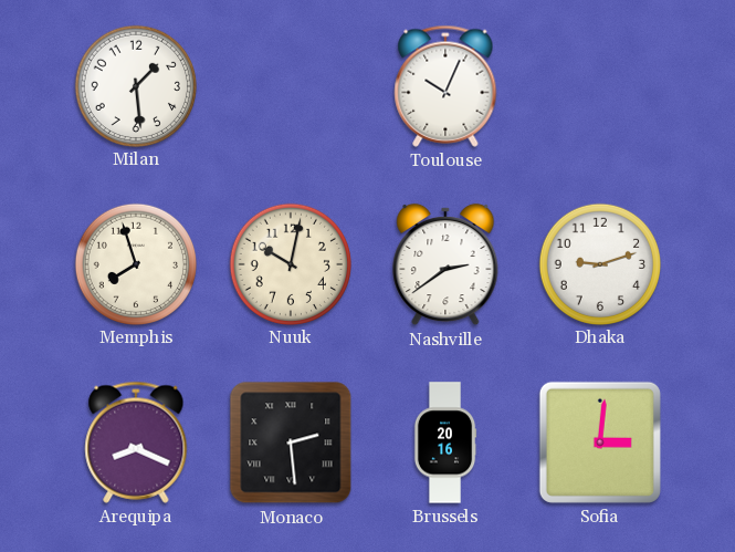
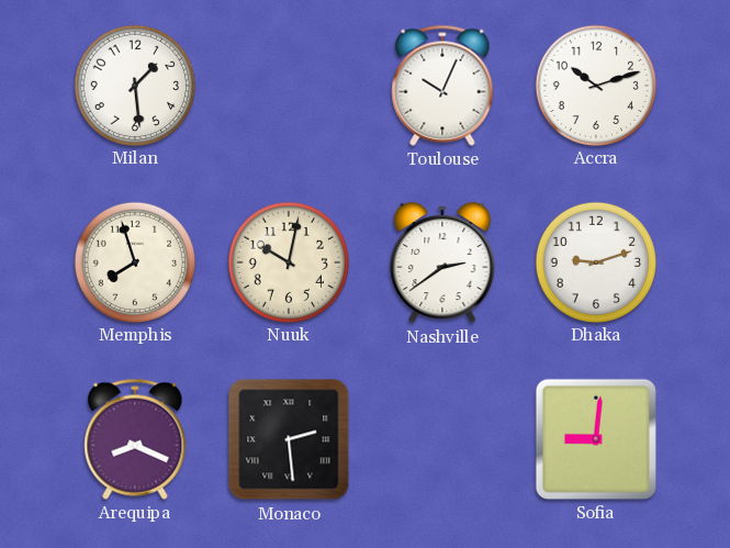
Accra: none -> 10:12
Brussels: 20:16 -> none
Sofia: 3:01 -> 9:01
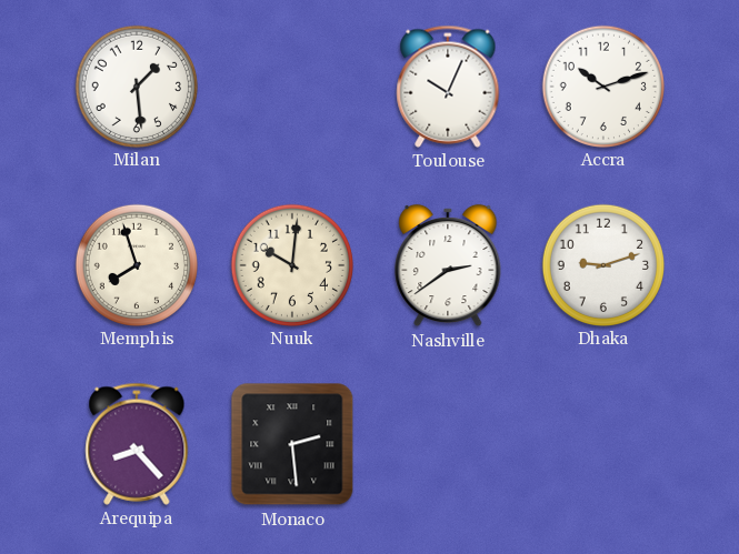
Nuuk: 10:02 -> 10:01
Arequipa: 8:19 -> 8:23
Sofia: 9:01 -> none
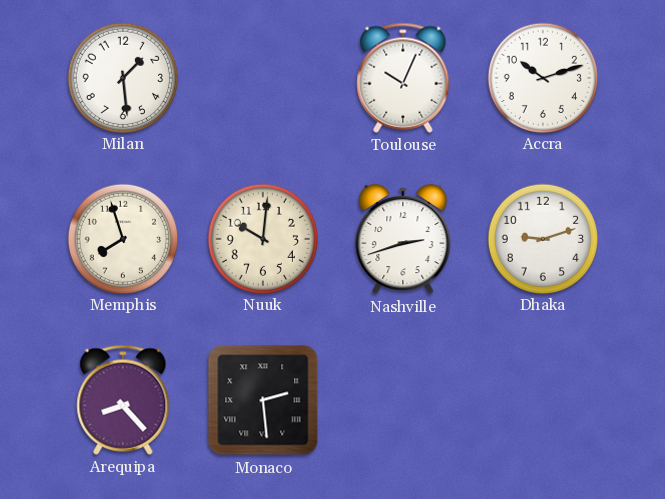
Nashville: 2:39 -> 2:42
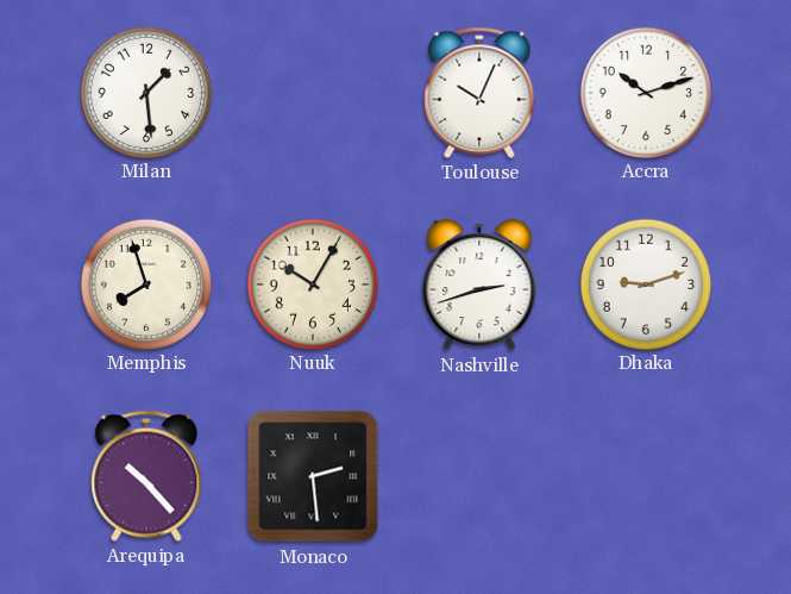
Nuuk: 10:01 -> 10:05
Arequipa: 8:23 -> 10:23
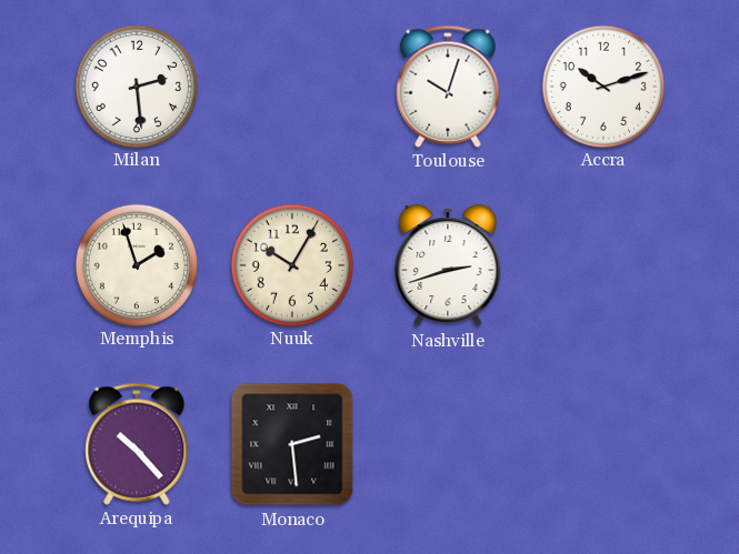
Milan: 1:29 -> 2:29
Toulouse: 10:04 -> 10:03
Memphis: 7:57 -> 1:57
Dhaka: 9:12 -> none
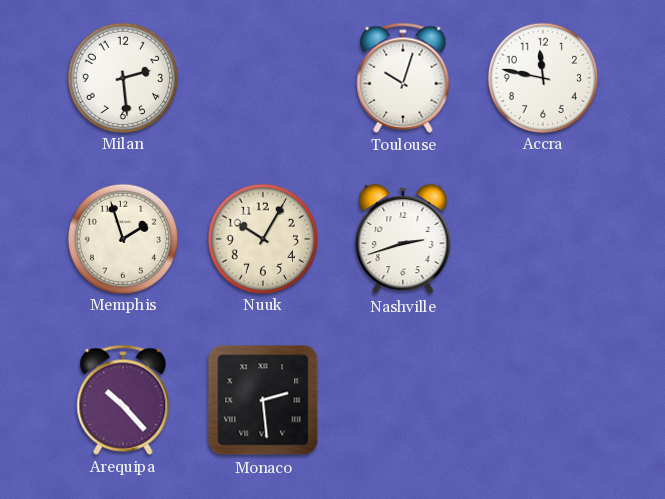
Accra: 10:12 -> 11:47
